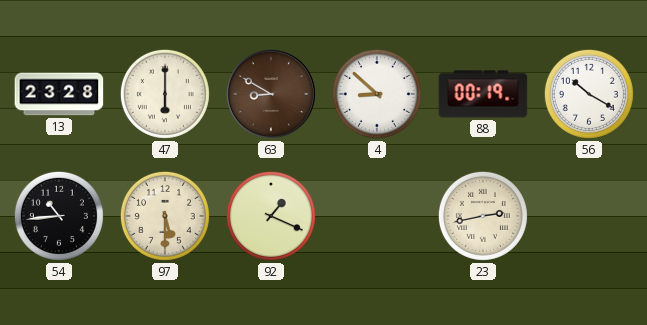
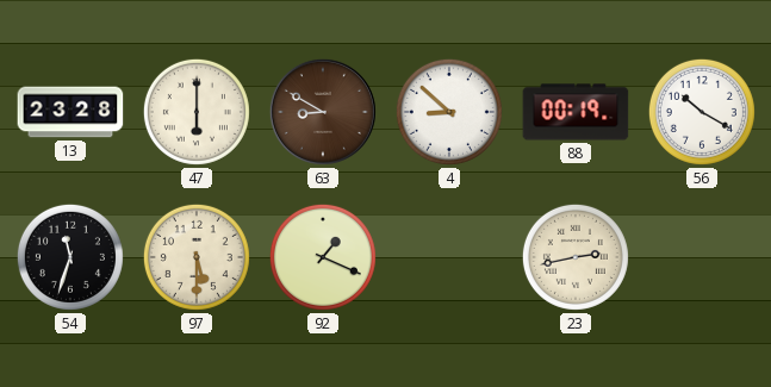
54: 10:44 -> 11:33
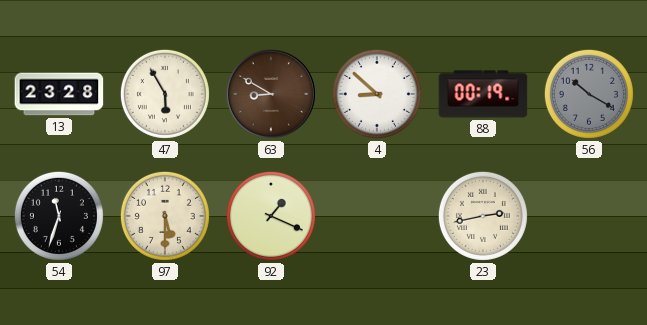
47: 6:00 -> 5:55
56 dial: white -> grey
